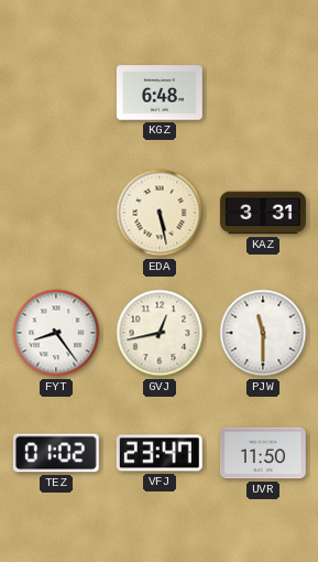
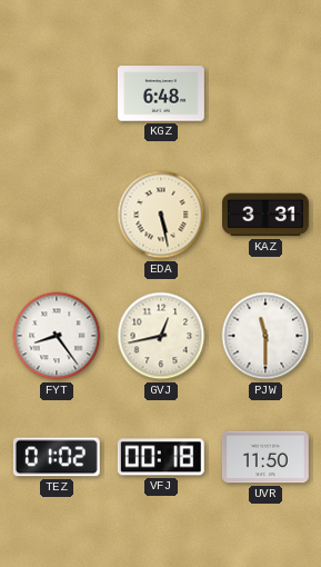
VFJ: 23:47 -> 00:18
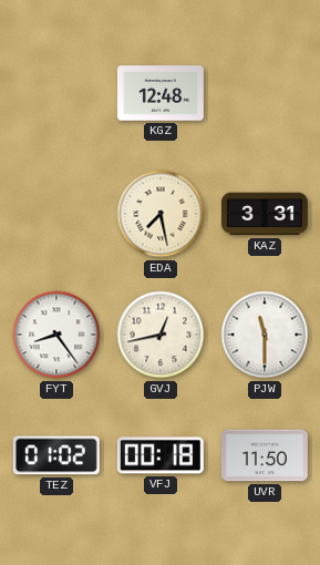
KGZ: 6:48 -> 12:48
EDA: 5:28 -> 7:28
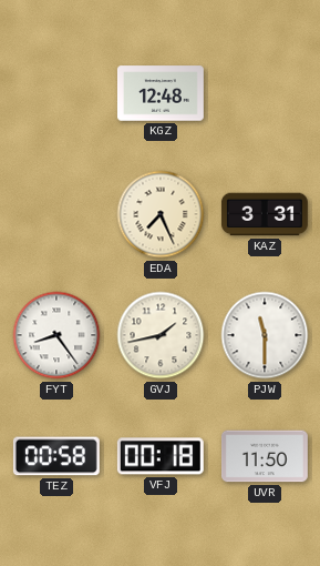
EDA: 7:28 -> 7:26
GVJ: 12:43 -> 1:43
TEZ: 01:02 -> 00:58
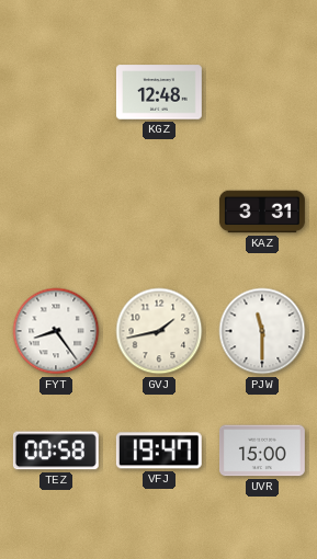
EDA: 7:26 -> none
VFJ: 00:18 -> 19:47
UVR: 11:50 -> 15:00
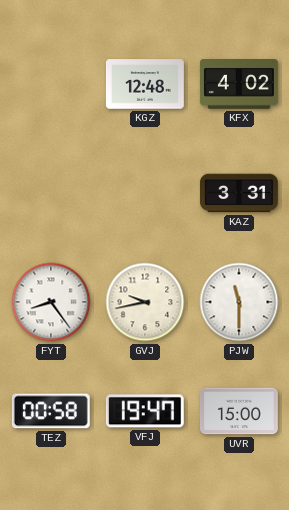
KFX: none -> 4:02
GVJ: 1:43 -> 9:43
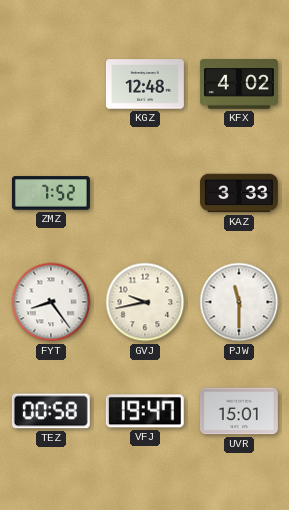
ZMZ: none -> 7:52
KAZ: 3:31 -> 3:33
UVR: 15:00 -> 15:01
